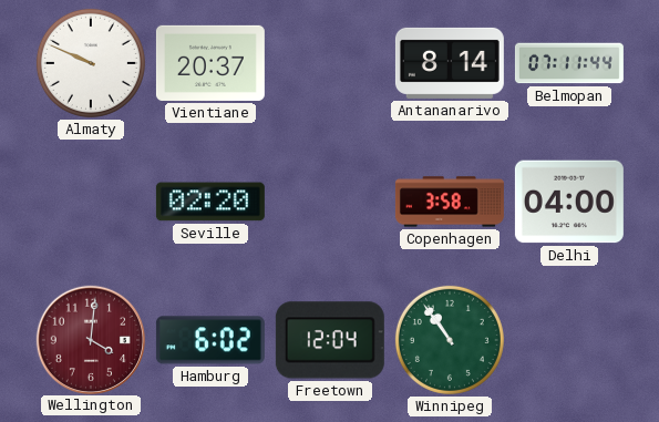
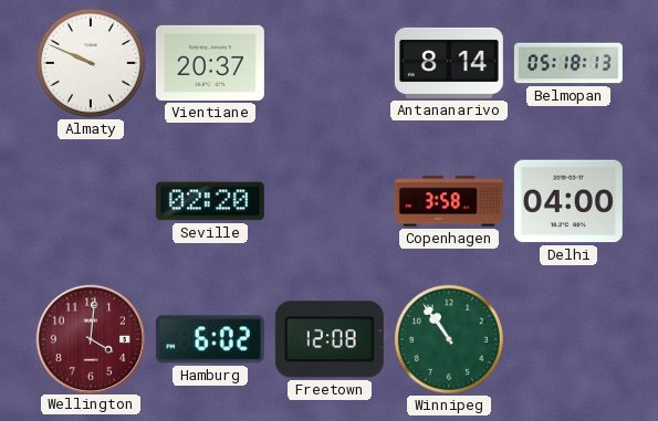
Belmopan: 07:11 -> 05:18
Freetown: 12:04 -> 12:08
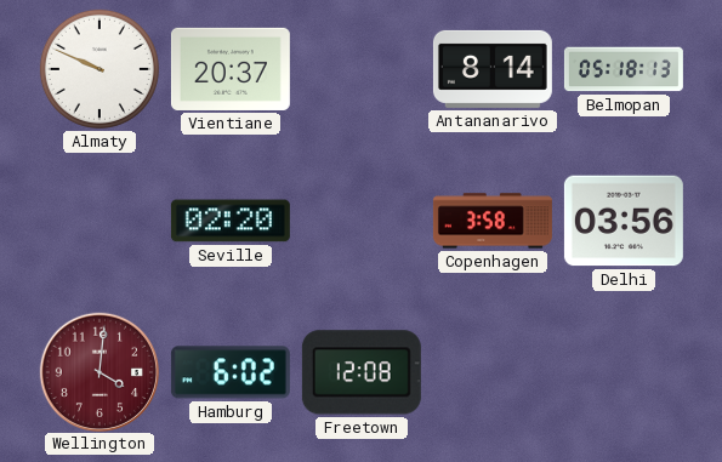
Delhi: 04:00 -> 03:56
Winnipeg: 10:54 -> none
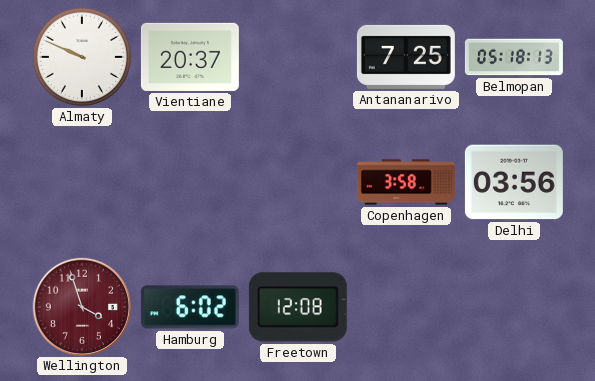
Antananarivo: 8:14 -> 7:25
Seville: 02:20 -> none
Wellington: 4:01 -> 3:57
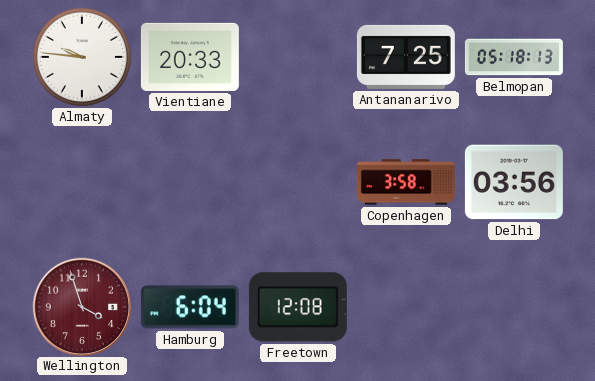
Almaty: 9:49 -> 9:46
Vientiane: 20:37 -> 20:33
Hamburg: 6:02 -> 6:04
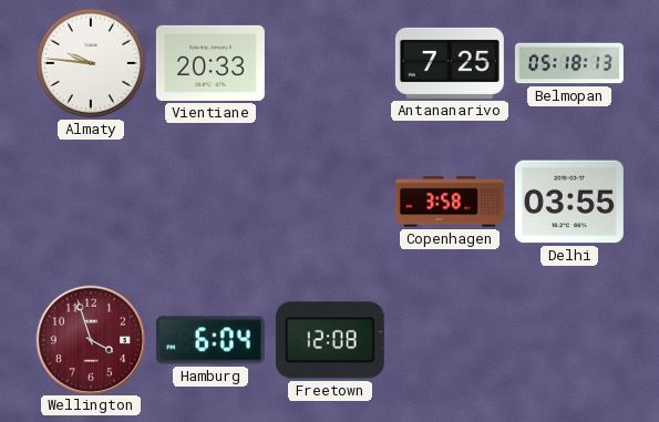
Delhi: 03:56 -> 03:55
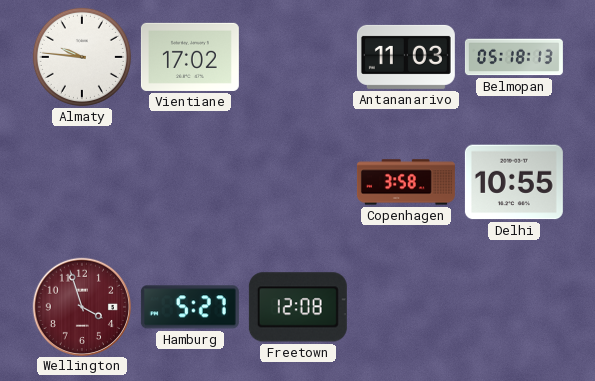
Vientiane: 20:33 -> 17:02
Antananarivo: 7:25 -> 11:03
Delhi: 03:55 -> 10:55
Hamburg: 6:04 -> 5:27
